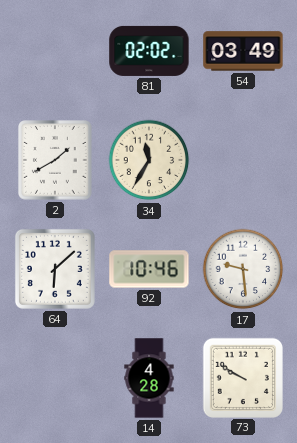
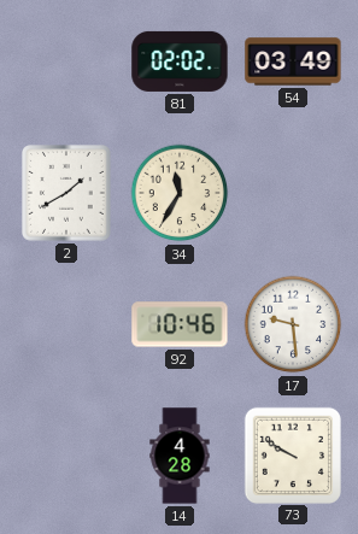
64: 6:08 -> none
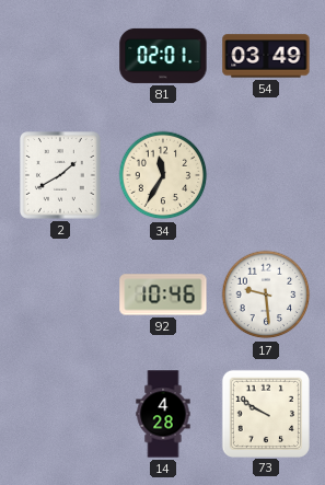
81: 02:02 -> 02:01
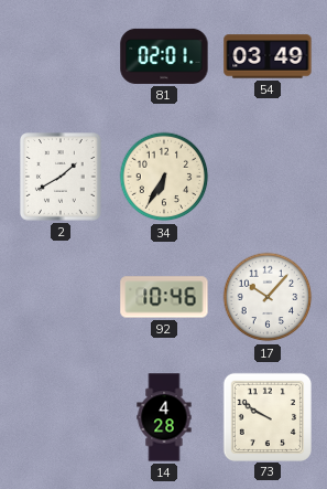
34: 11:35 -> 6:35
17: 9:29 -> 10:07
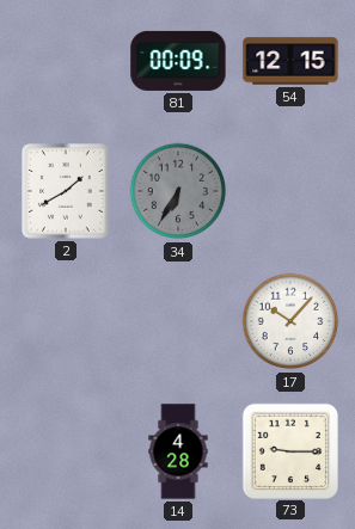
81: 02:01 -> 00:09
54: 03:49 -> 12:15
34 dial: cream -> grey
92: 10:46 -> none
73: 9:50 -> 9:15
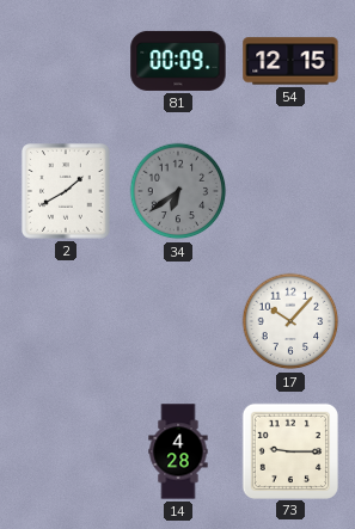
34: 6:35 -> 6:39
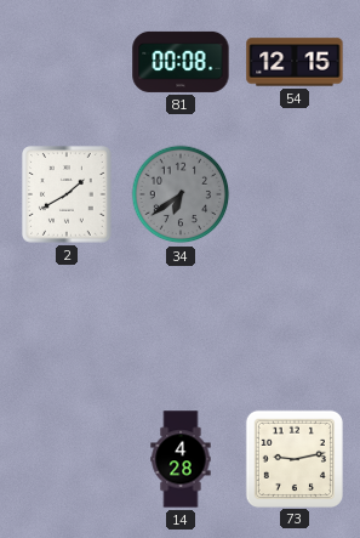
81: 00:09 -> 00:08
17: 10:07 -> none
73: 9:15 -> 9:13
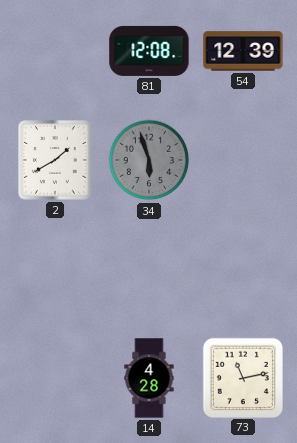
81: 00:08 -> 12:08
54: 12:15 -> 12:39
34: 6:39 -> 5:57
73: 9:13 -> 11:13
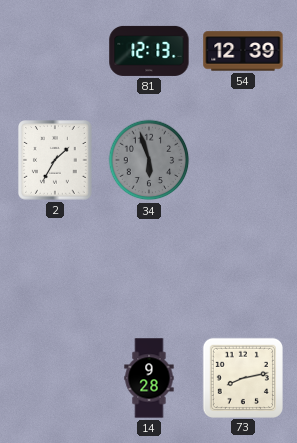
81: 12:08 -> 12:13
2: 1:40 -> 1:35
14: 4:28 -> 9:28
73: 11:13 -> 8:13
